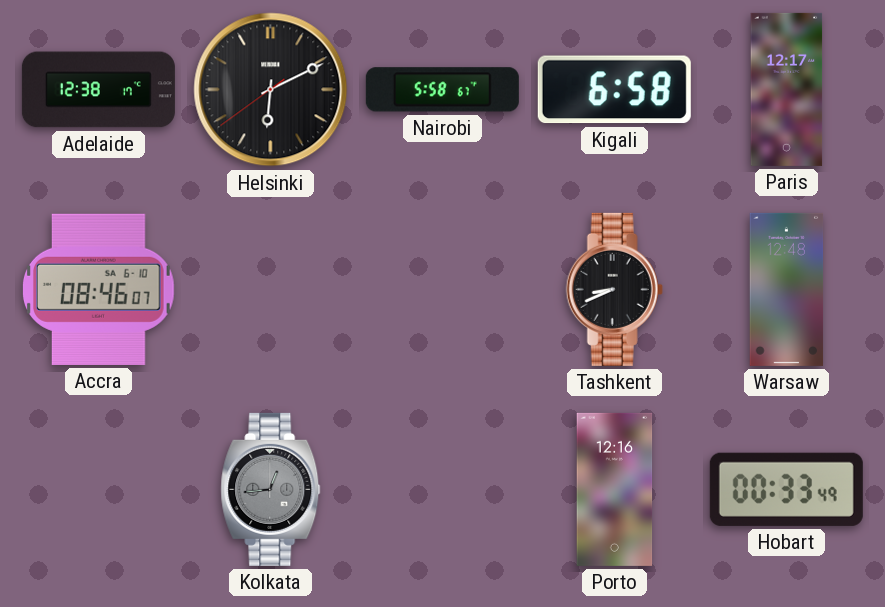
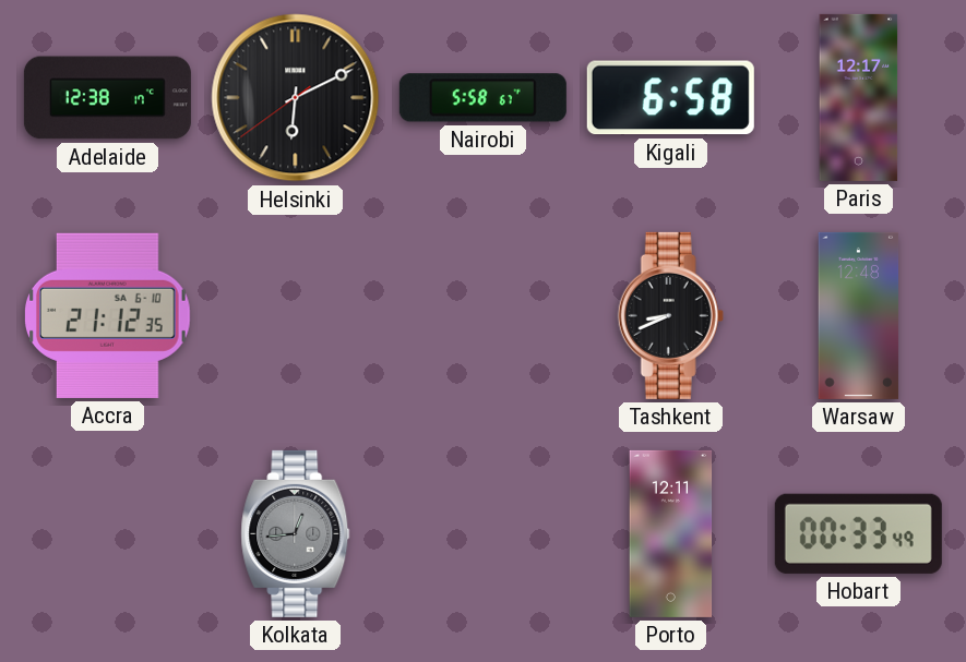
Accra: 08:46 -> 21:12
Porto: 12:16 -> 12:11
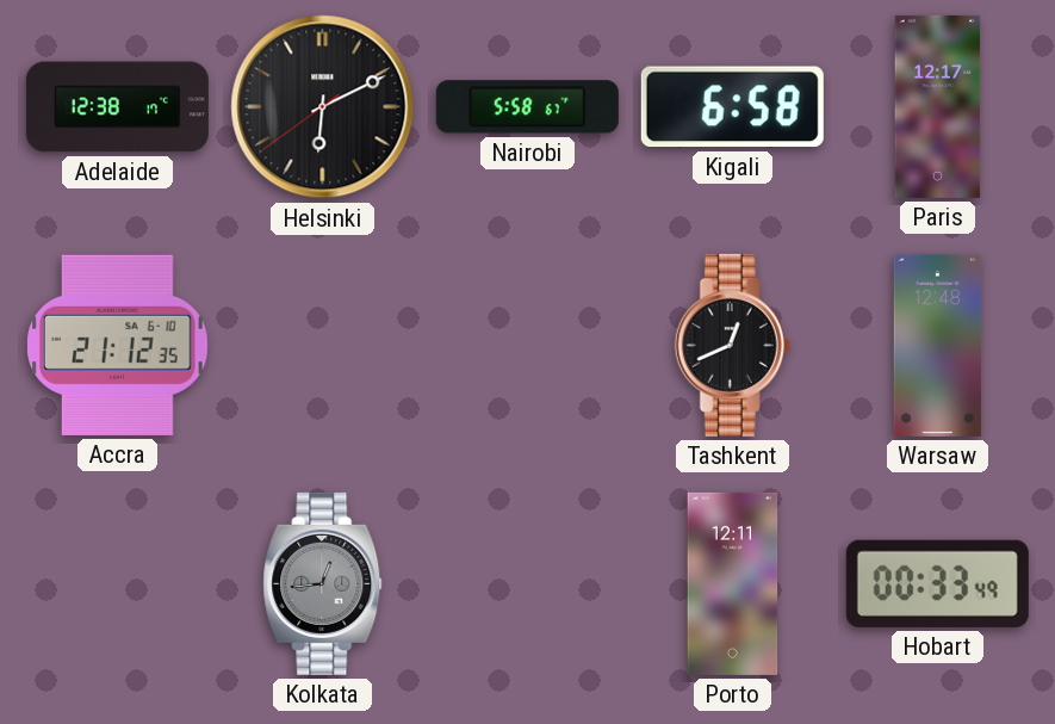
Tashkent: 8:41 -> 12:41
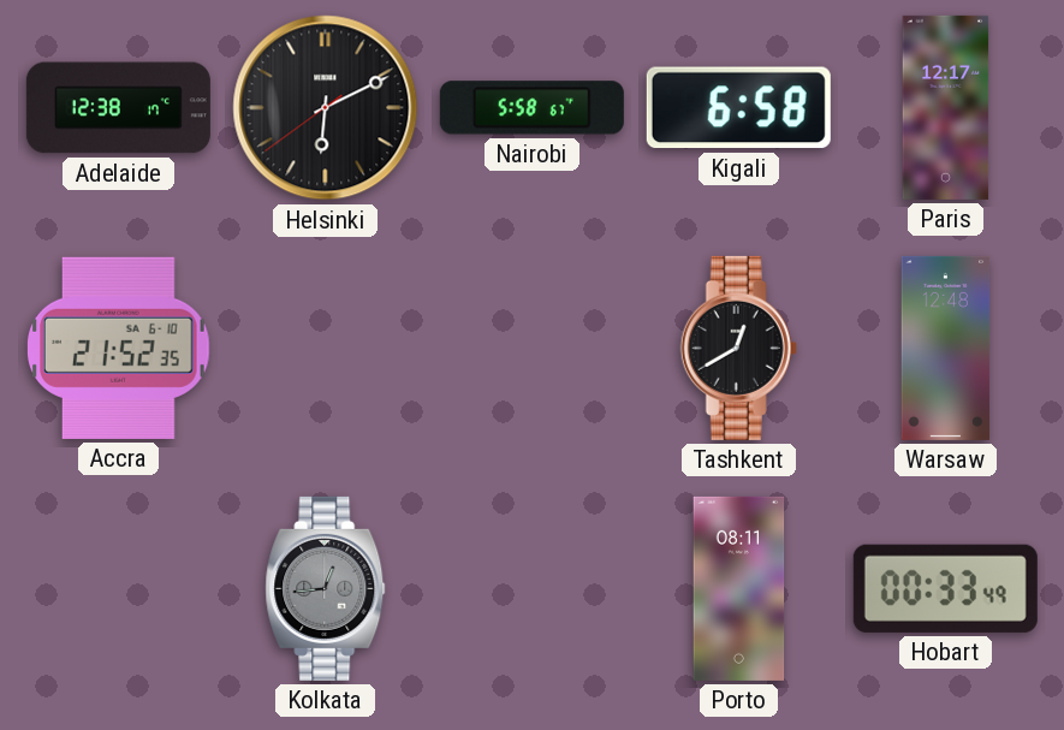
Accra: 21:12 -> 21:52
Tashkent: 12:41 -> 12:40
Porto: 12:11 -> 08:11
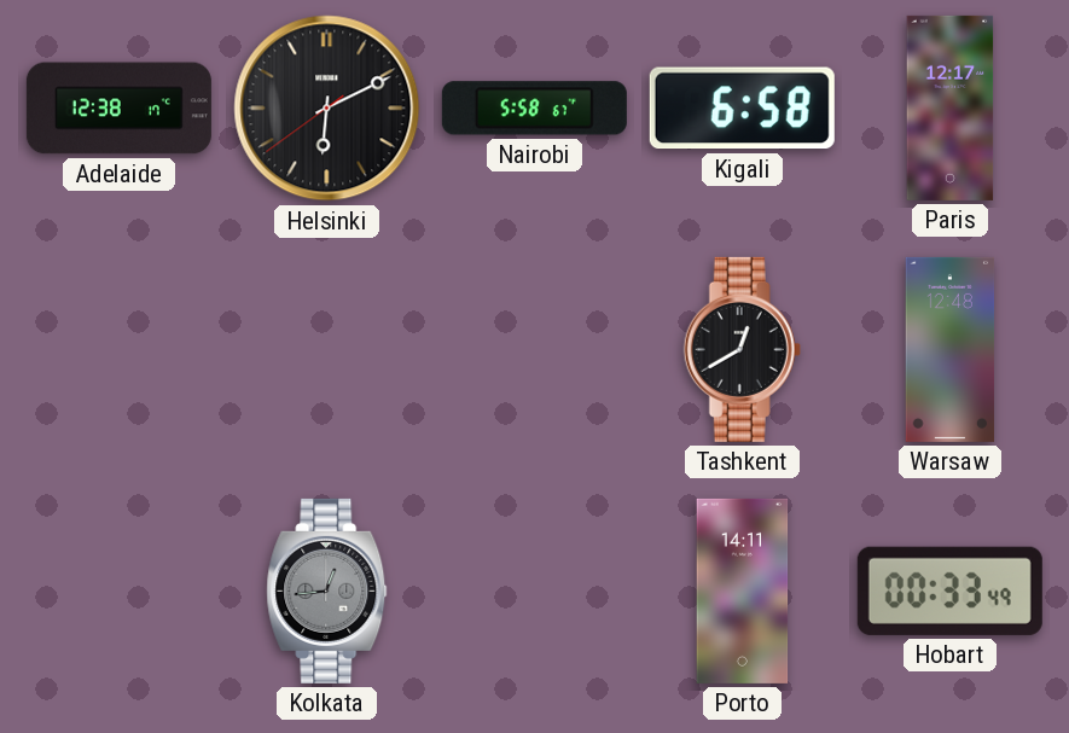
Accra: 21:52 -> none
Porto: 08:11 -> 14:11
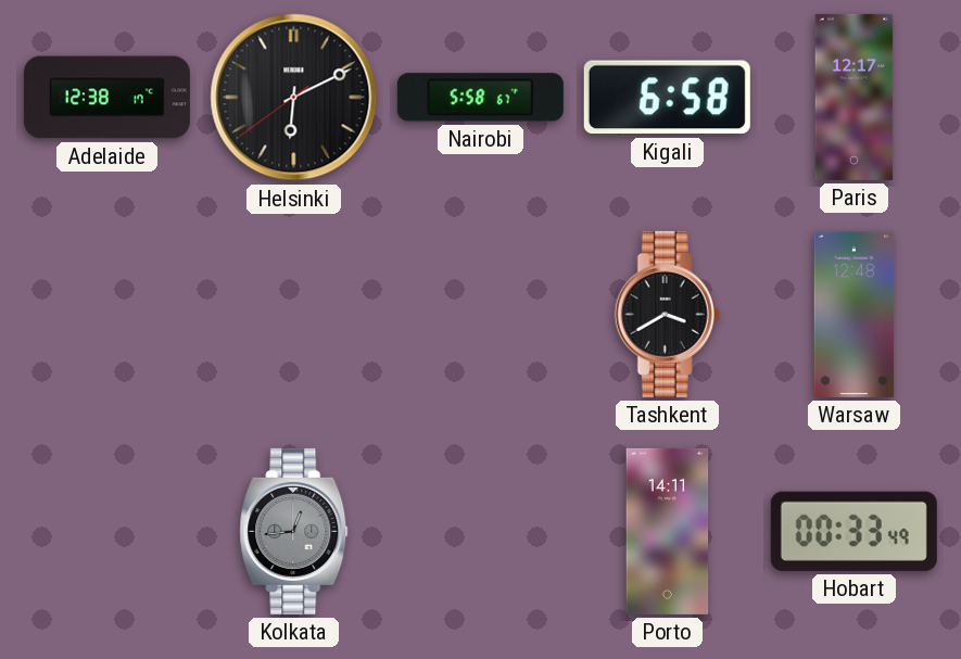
Tashkent: 12:40 -> 3:40
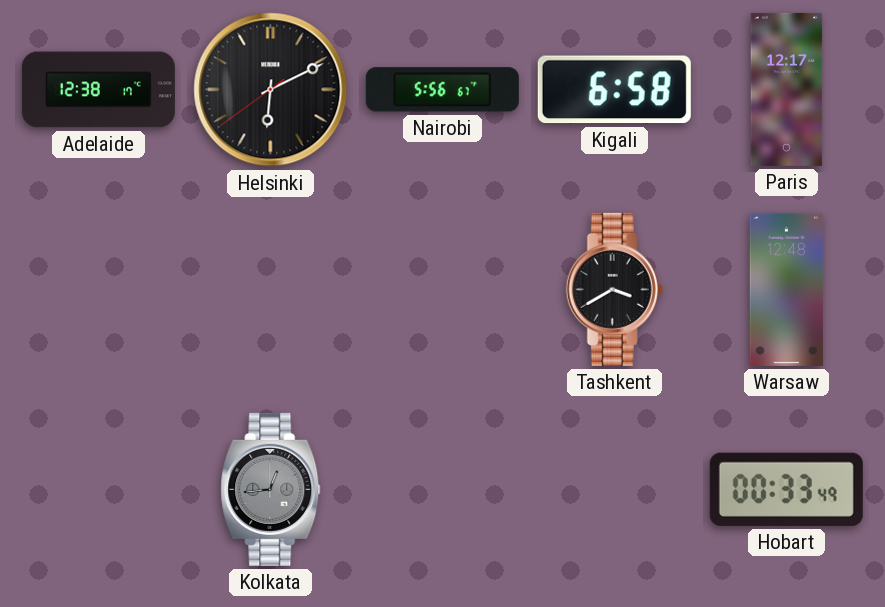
Nairobi: 5:58 -> 5:56
Porto: 14:11 -> none
